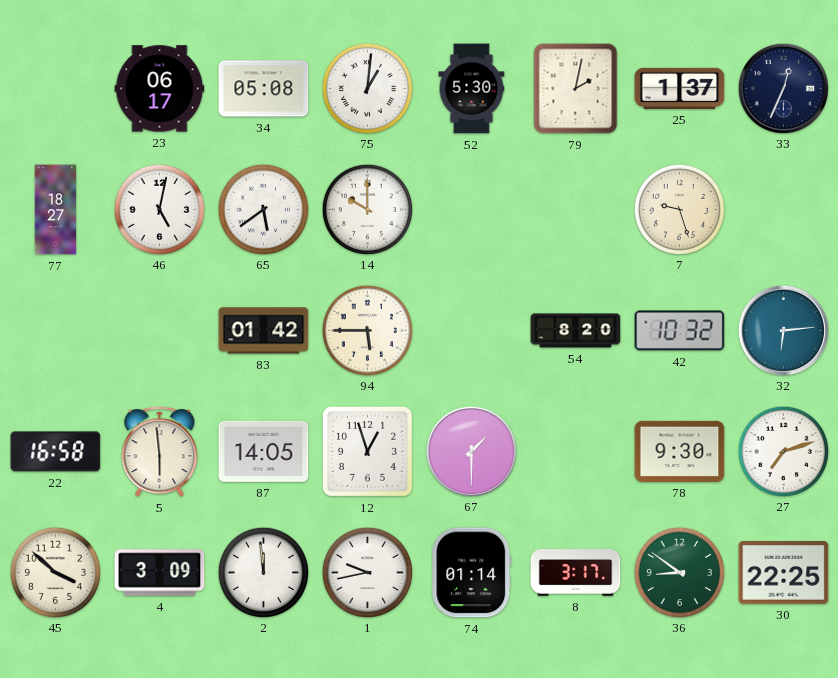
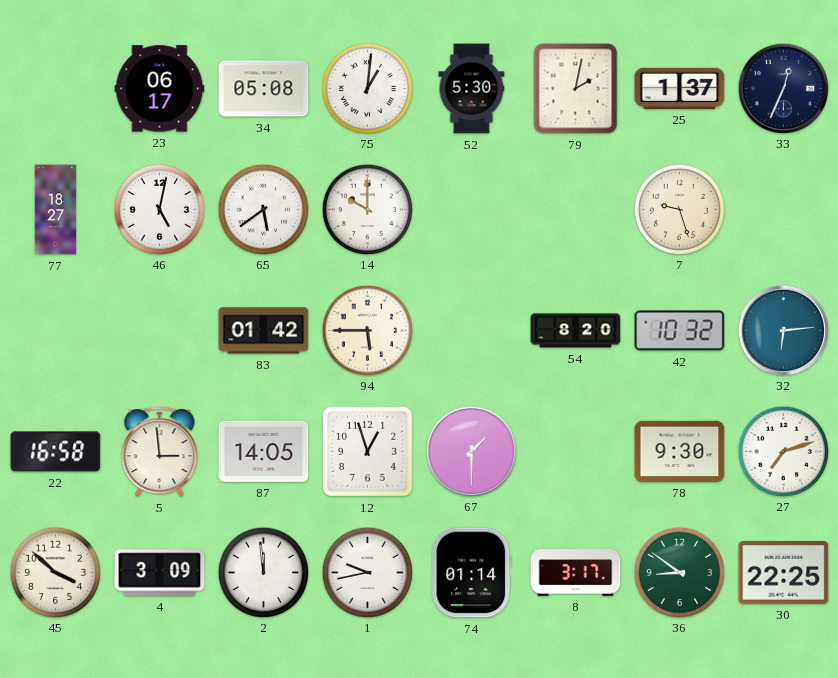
5: 5:59 -> 2:59
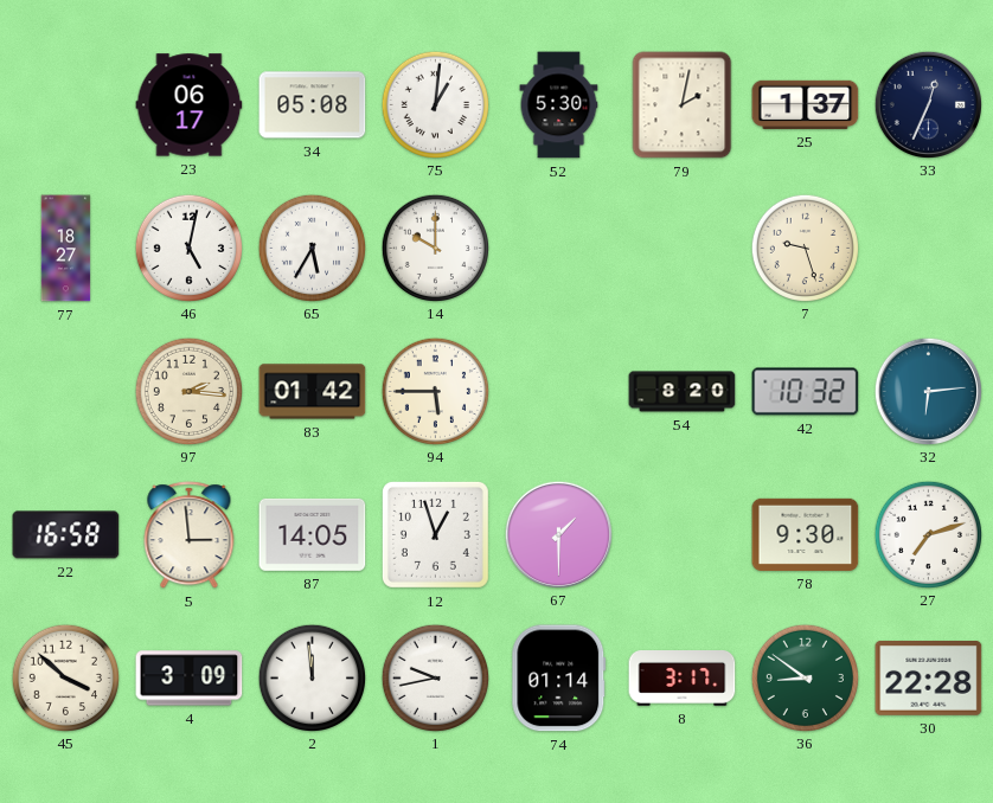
65: 5:39 -> 5:35
97: none -> 2:16
30: 22:25 -> 22:28
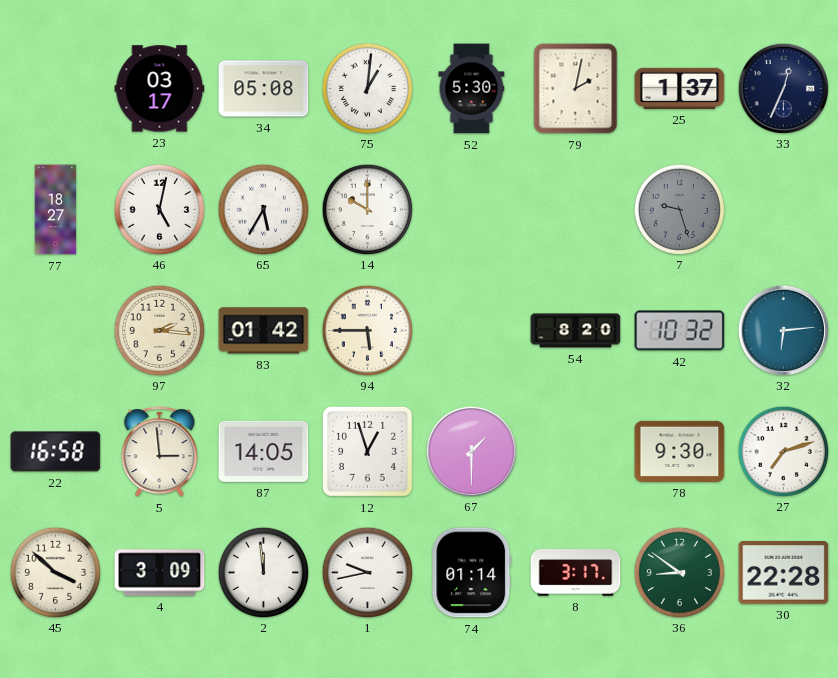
23: 06:17 -> 03:17
7 dial: cream -> grey
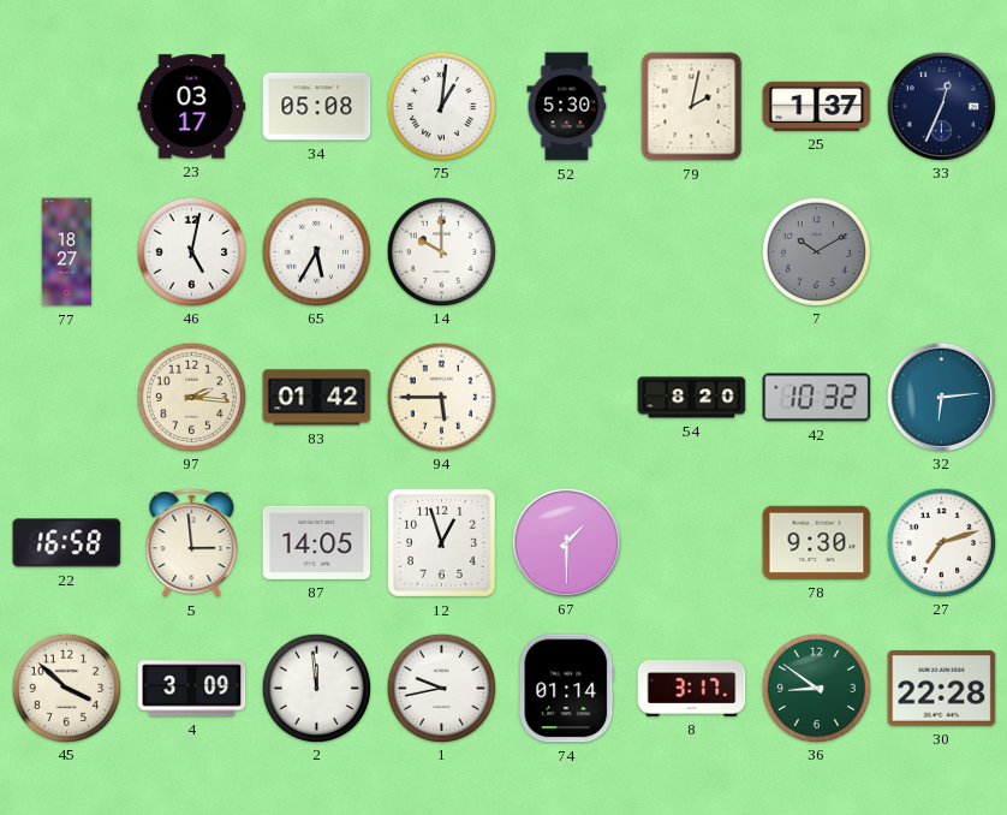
7: 9:27 -> 10:10
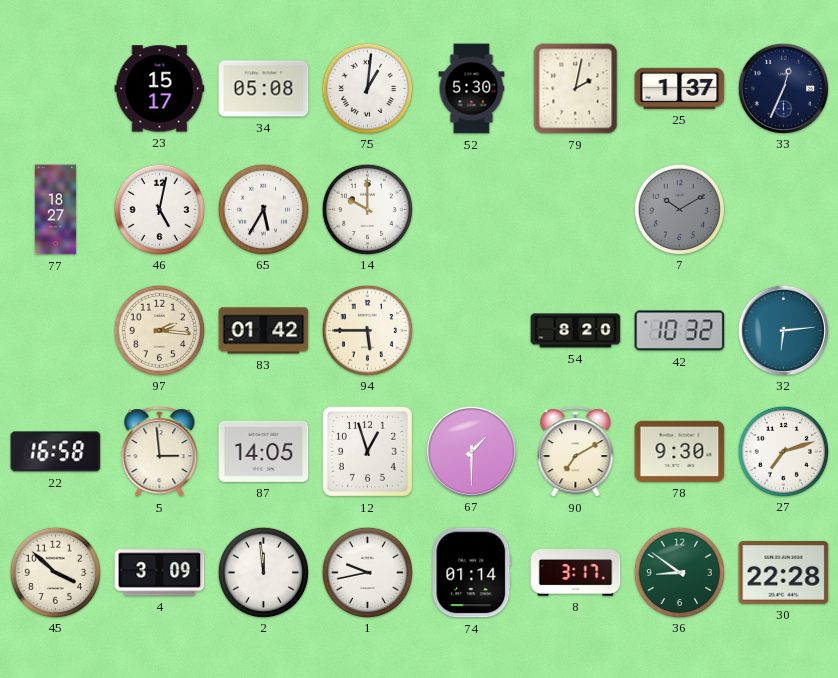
23: 03:17 -> 15:17
90: none -> 7:10
